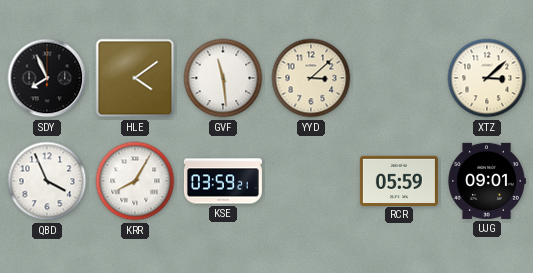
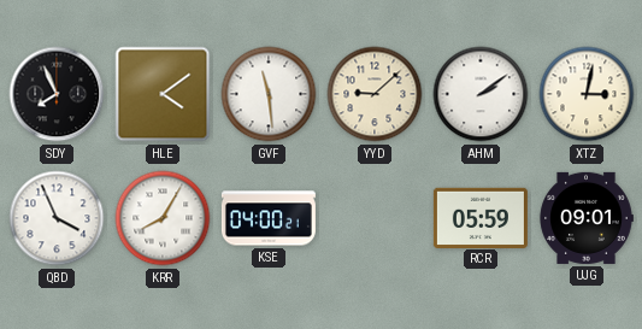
YYD: 3:08 -> 9:08
AHM: none -> 2:09
XTZ: 3:08 -> 3:02
KSE: 03:59 -> 04:00
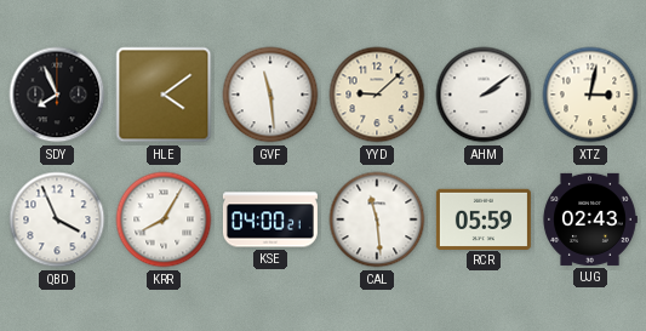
CAL: none -> 11:29
UJG: 09:01 -> 02:43
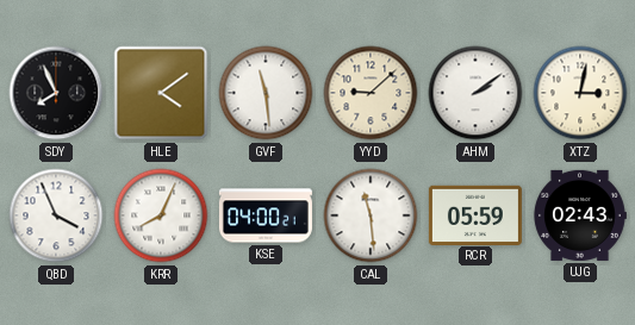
KRR: 8:05 -> 8:04
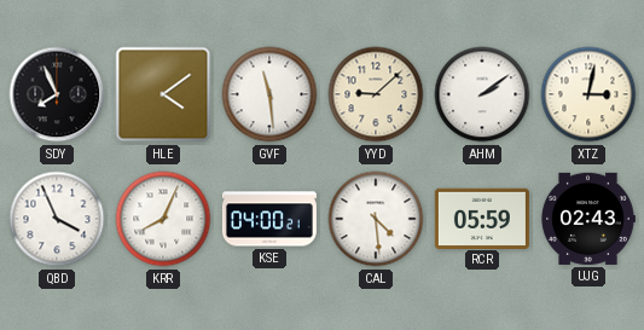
CAL: 11:29 -> 4:29
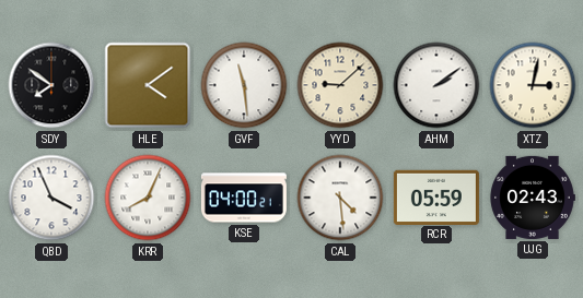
SDY: 7:56 -> 7:51
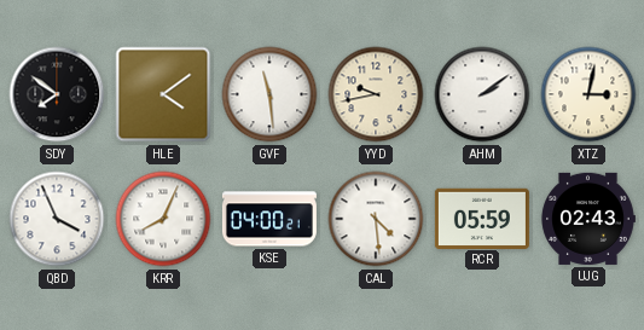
YYD: 9:08 -> 9:43
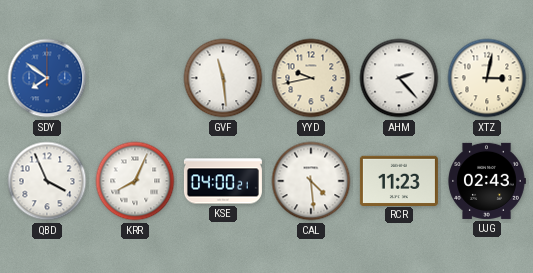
SDY dial: black -> blue
HLE: 4:09 -> none
AHM: 2:09 -> 2:23
RCR: 05:59 -> 11:23
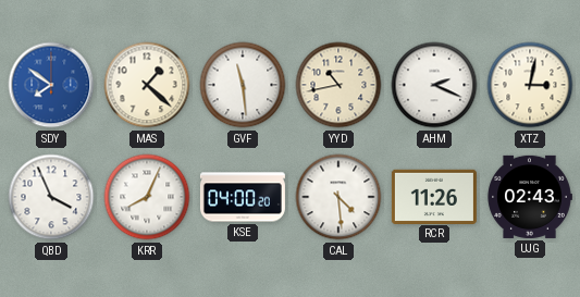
MAS: none -> 1:22
YYD: 9:43 -> 10:43
AHM: 2:23 -> 2:19
KSE: 04:00:21 -> 04:00:20
RCR: 11:23 -> 11:26
